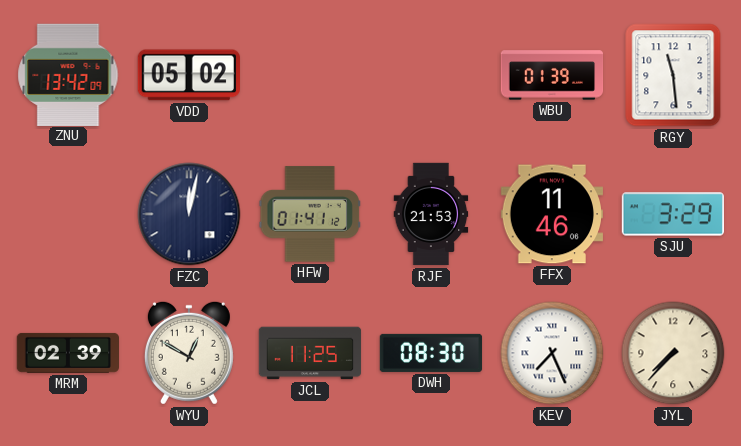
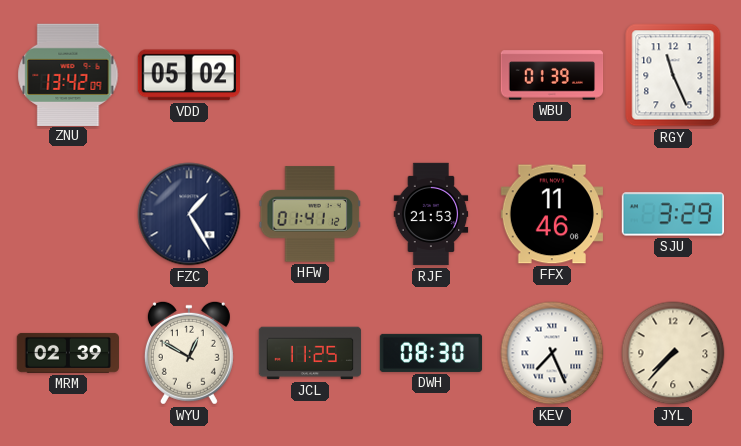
RGY: 11:29 -> 11:26
FZC: 12:02 -> 1:25
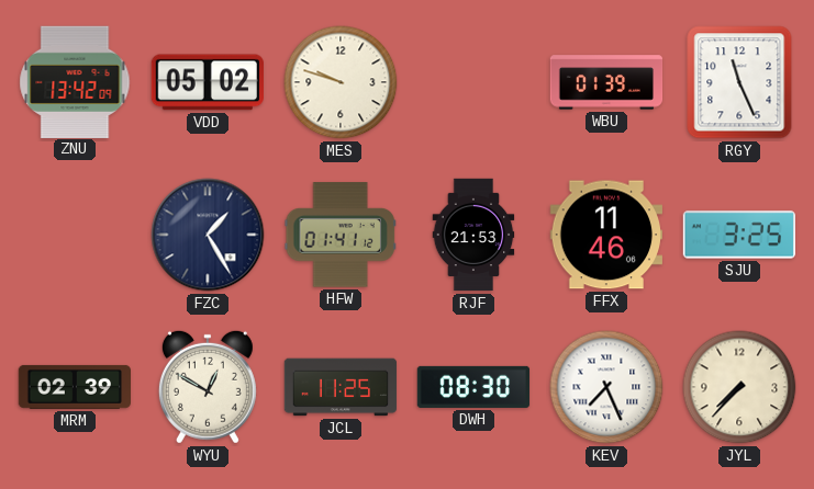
MES: none -> 9:48
SJU: 3:29 -> 3:25
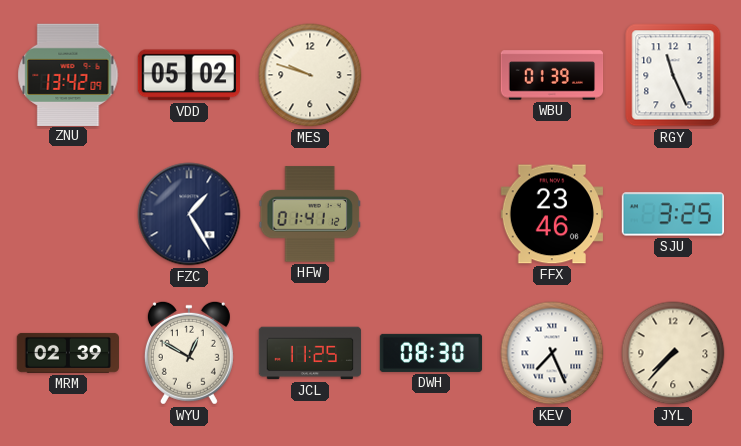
RJF: 21:53 -> none
FFX: 11:46 -> 23:46
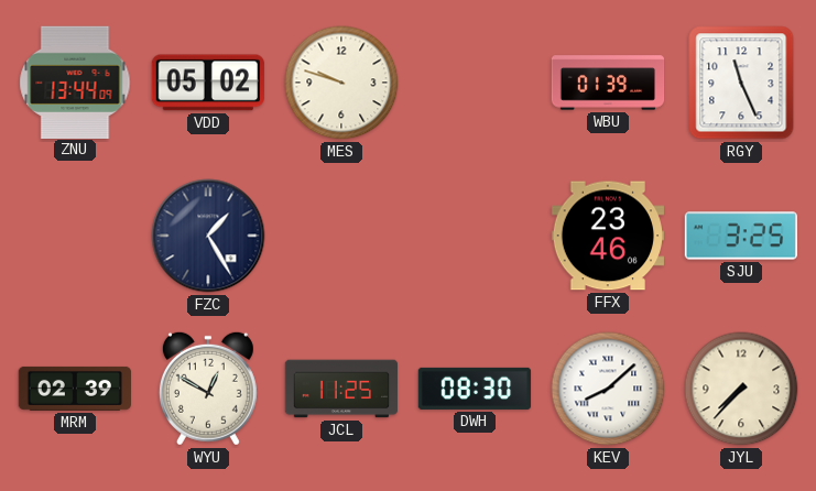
ZNU: 13:42 -> 13:44
HFW: 01:41 -> none
KEV: 7:26 -> 8:08
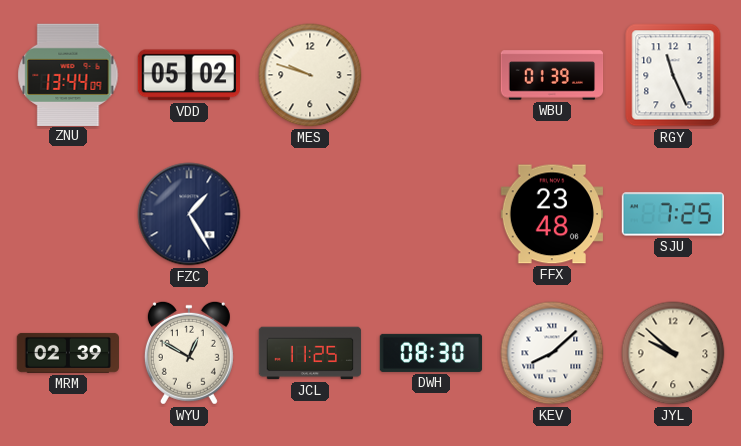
FFX: 23:46 -> 23:48
SJU: 3:25 -> 7:25
JYL: 7:37 -> 9:52
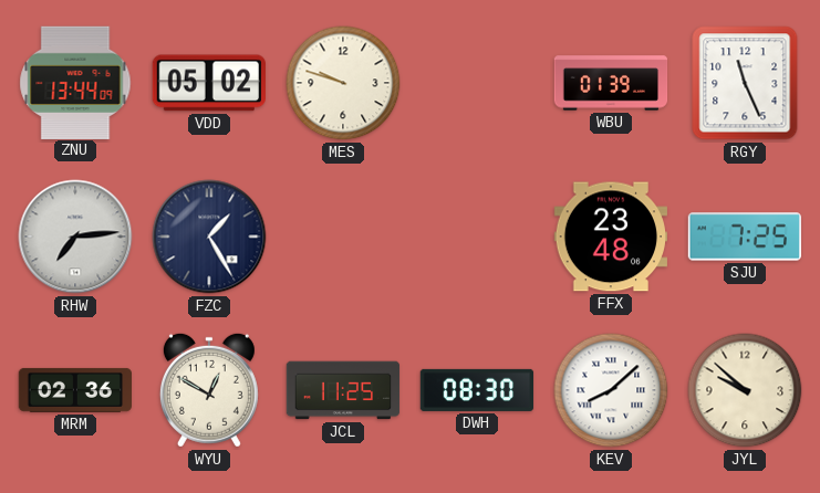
RHW: none -> 7:14
MRM: 02:39 -> 02:36
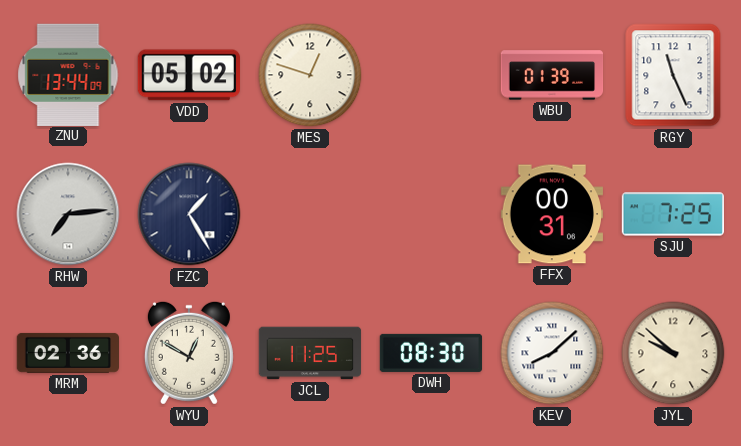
MES: 9:48 -> 12:48
FFX: 23:48 -> 00:31
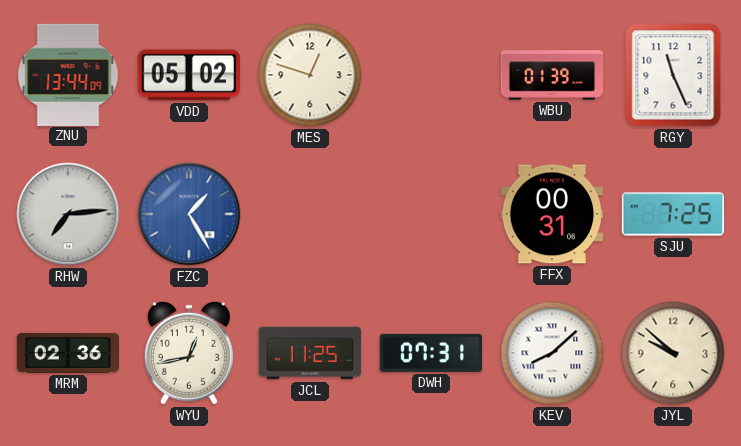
FZC dial: navy -> blue
WYU: 12:50 -> 12:43
DWH: 08:30 -> 07:31
